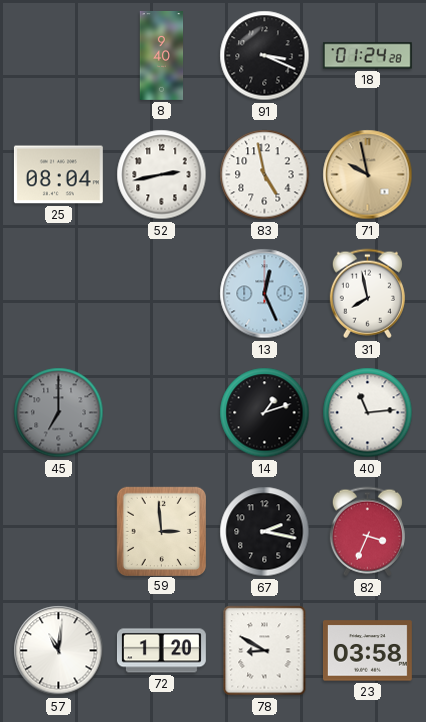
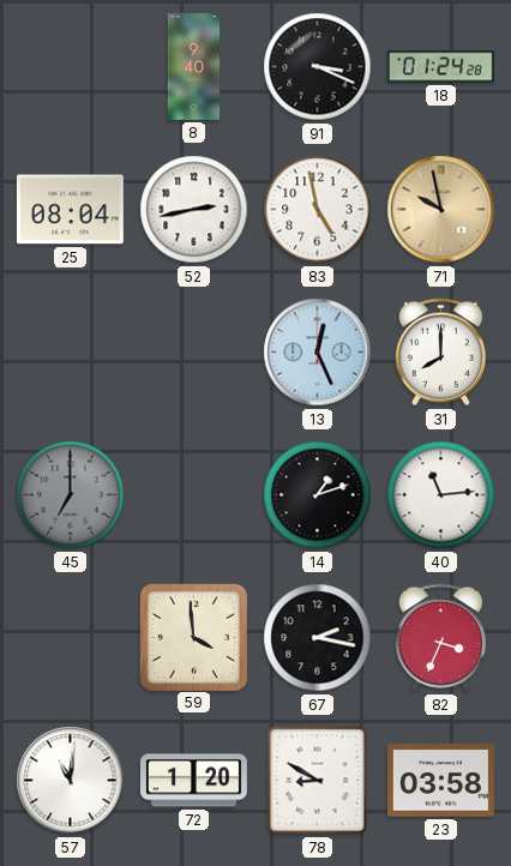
31: 7:58 -> 8:00
59: 2:59 -> 3:59
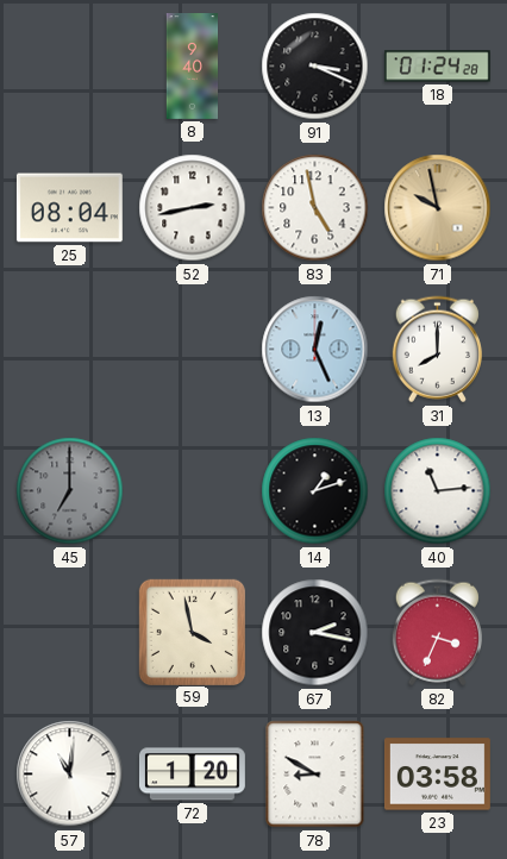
59: 3:59 -> 3:58
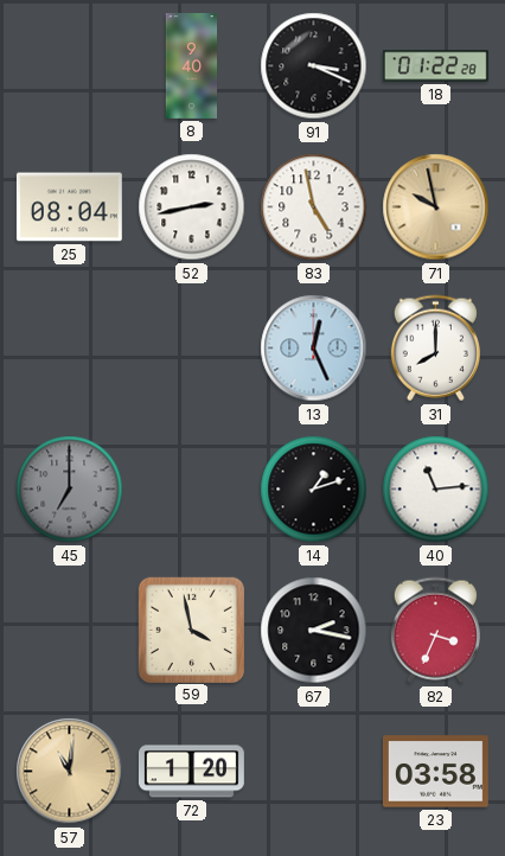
18: 01:24 -> 01:22
57 dial: white -> champagne
78: 8:50 -> none
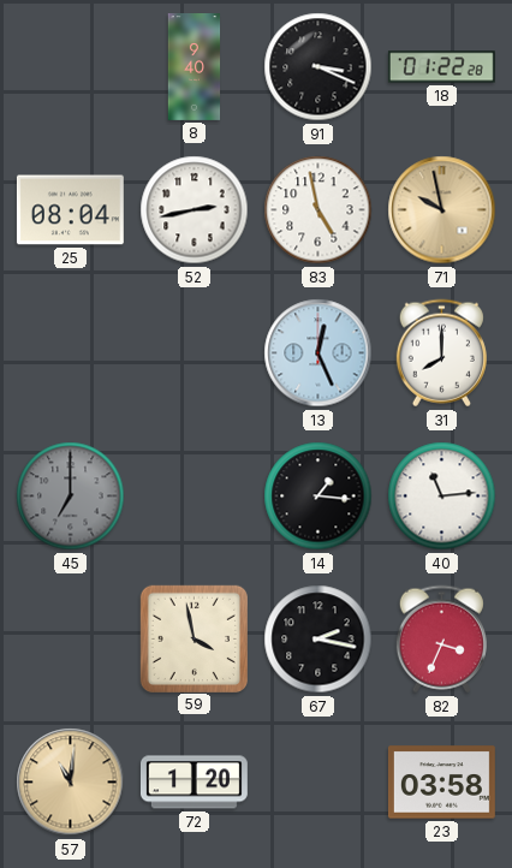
14: 1:12 -> 1:16
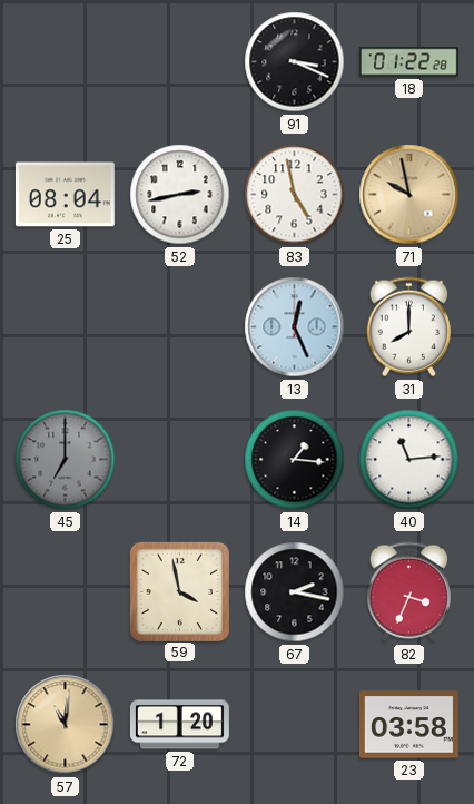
8: 9:40 -> none
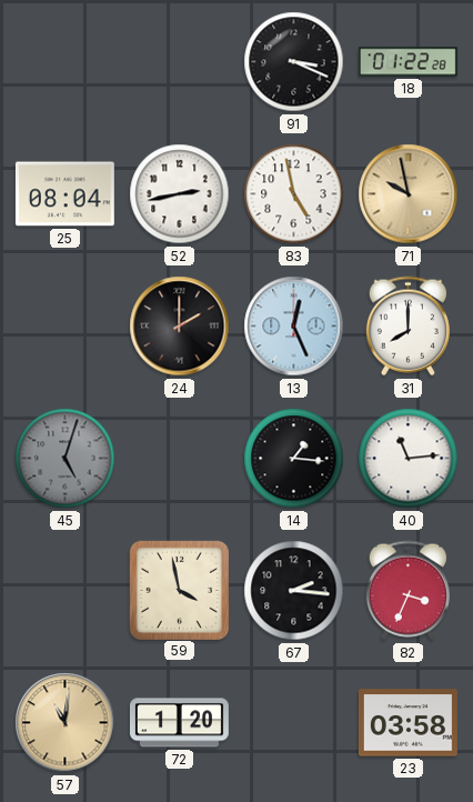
24: none -> 2:00
45: 7:00 -> 5:03
67: 2:17 -> 2:16
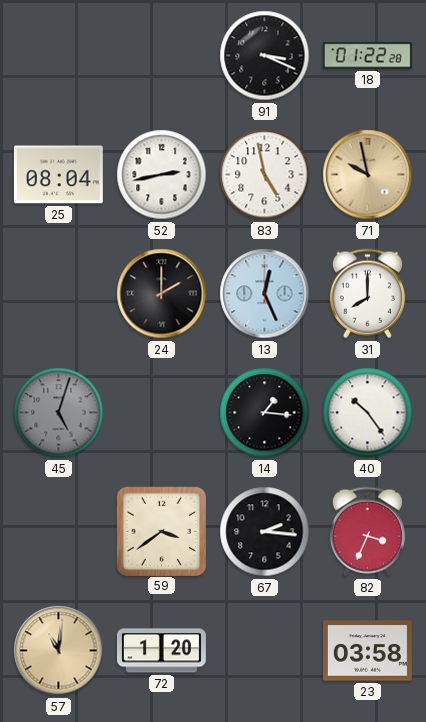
40: 11:14 -> 10:24
59: 3:58 -> 3:39
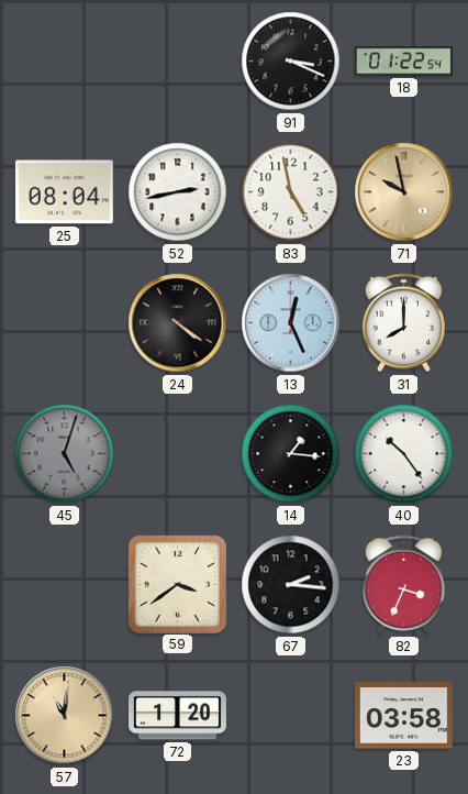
18: 01:22:28 -> 01:22:54
24: 2:00 -> 4:21
